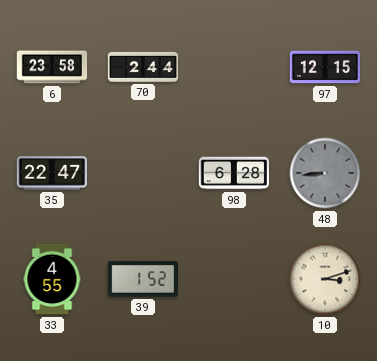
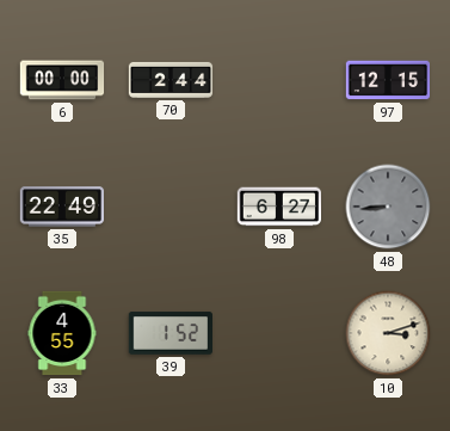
6: 23:58 -> 00:00
35: 22:47 -> 22:49
98: 6:28 -> 6:27
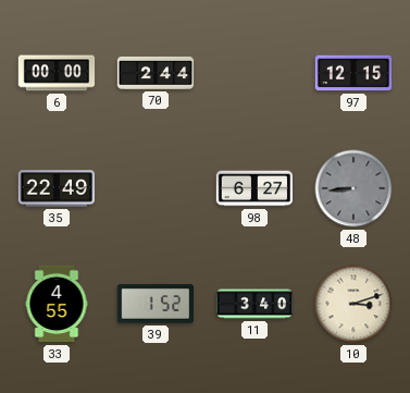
11: none -> 3:40
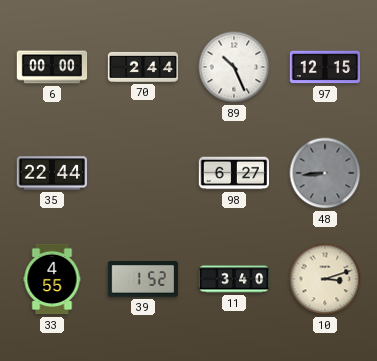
89: none -> 10:26
35: 22:49 -> 22:44
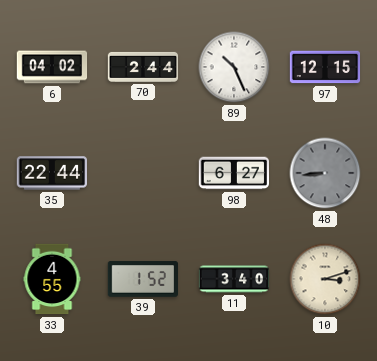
6: 00:00 -> 04:02
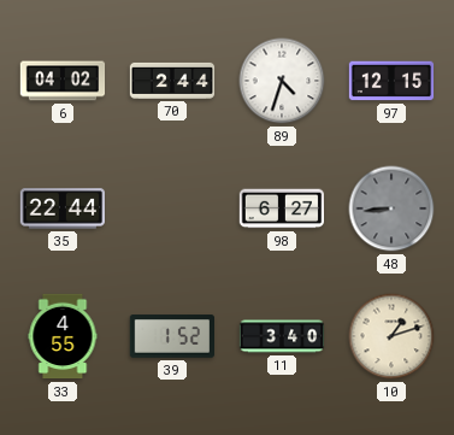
89: 10:26 -> 4:33
10: 3:12 -> 1:12
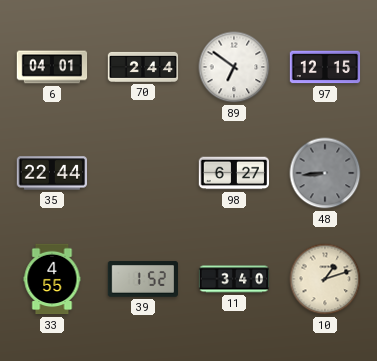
6: 04:02 -> 04:01
89: 4:33 -> 6:51
